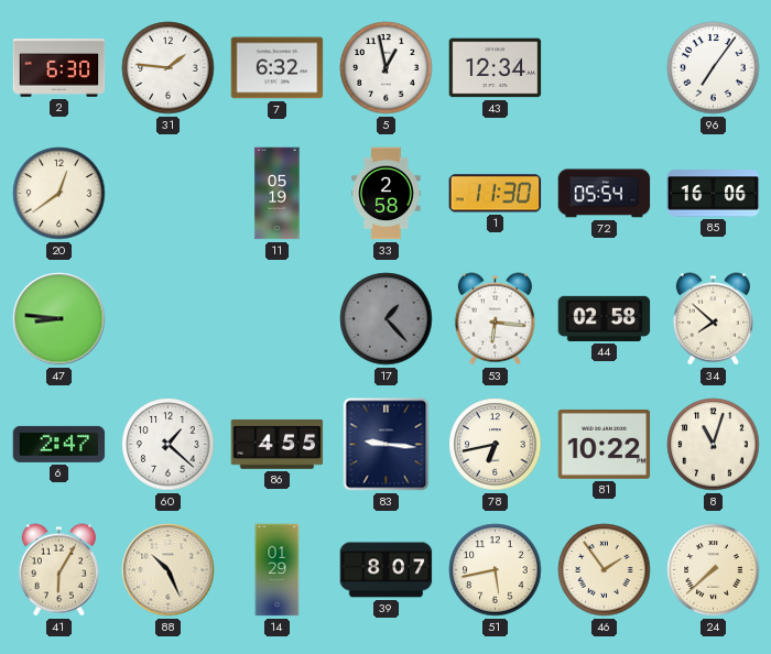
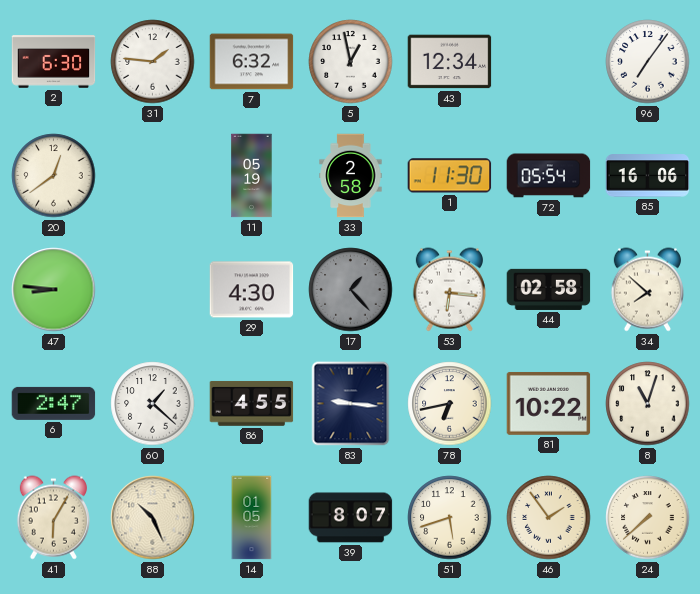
29: none -> 4:30
14: 01:29 -> 01:05
51: 5:43 -> 5:42
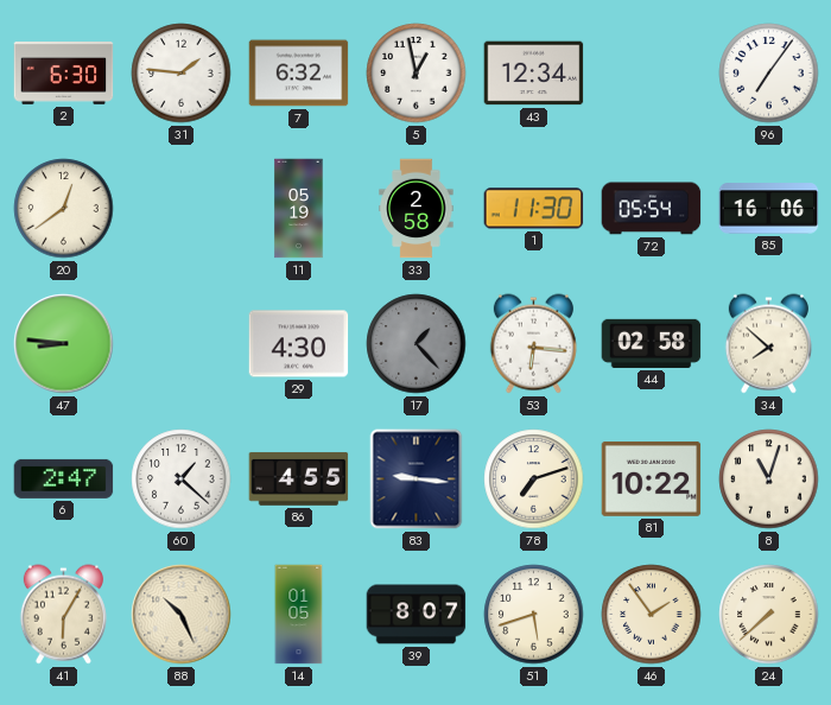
78: 6:43 -> 7:12
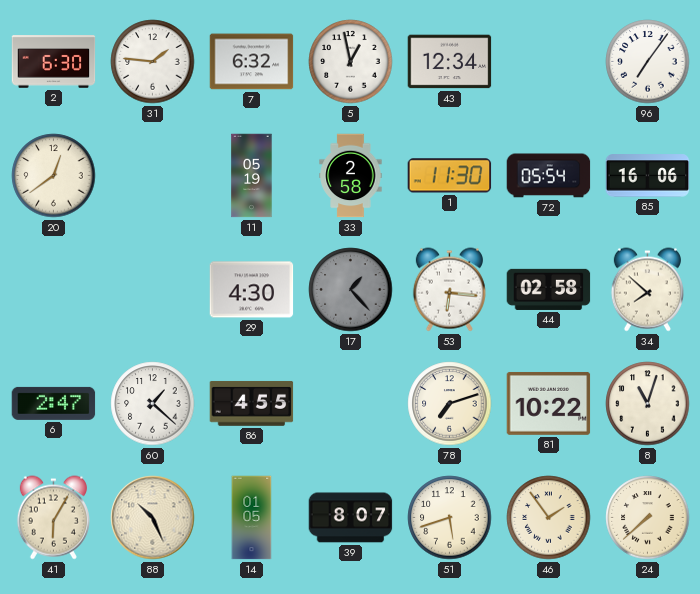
47: 8:46 -> none
83: 9:16 -> none
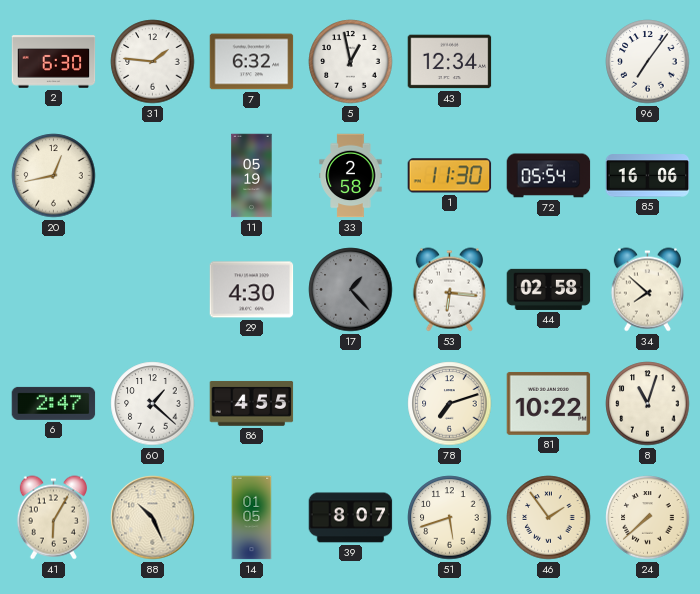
20: 12:39 -> 12:43
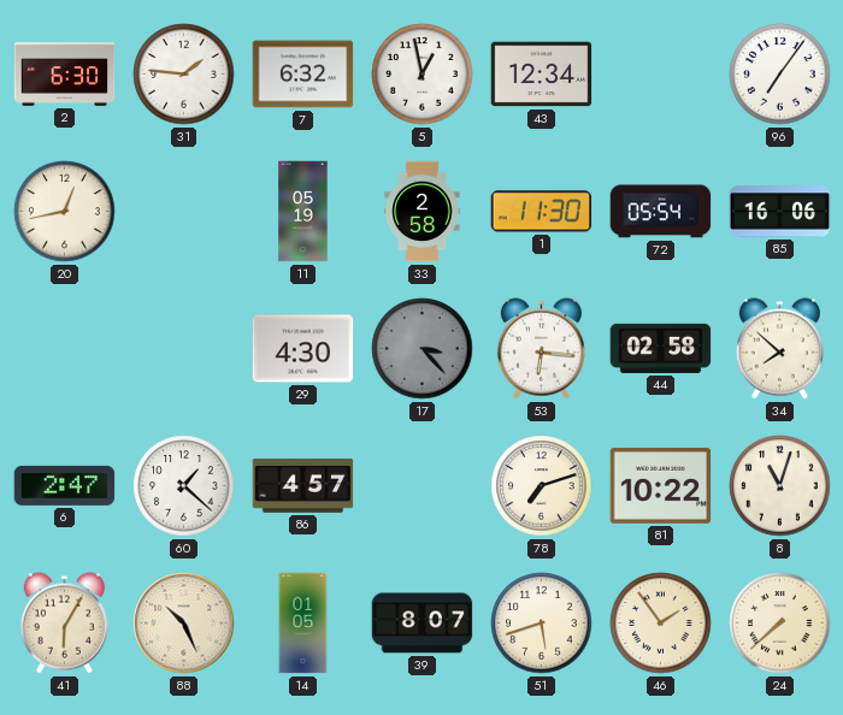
17: 1:23 -> 3:23
86: 4:55 -> 4:57
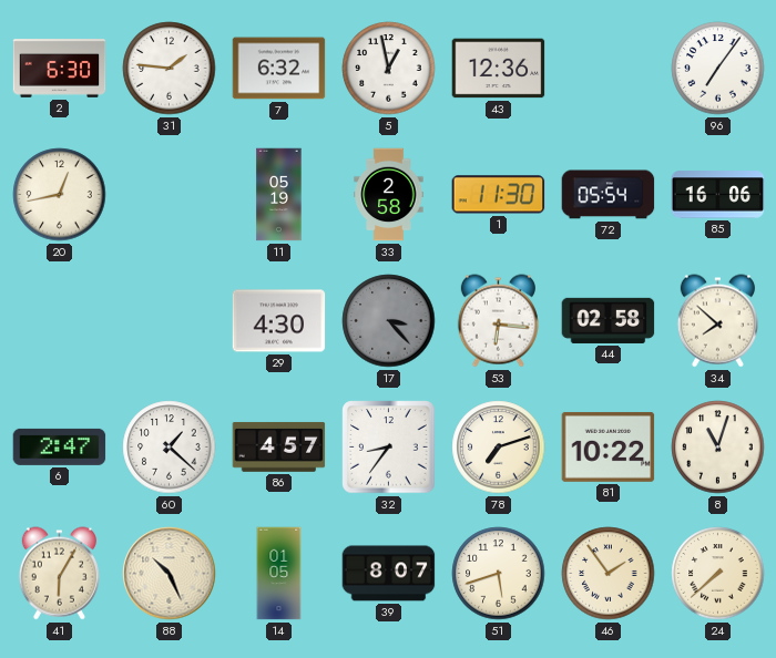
43: 12:34 -> 12:36
32: none -> 8:36
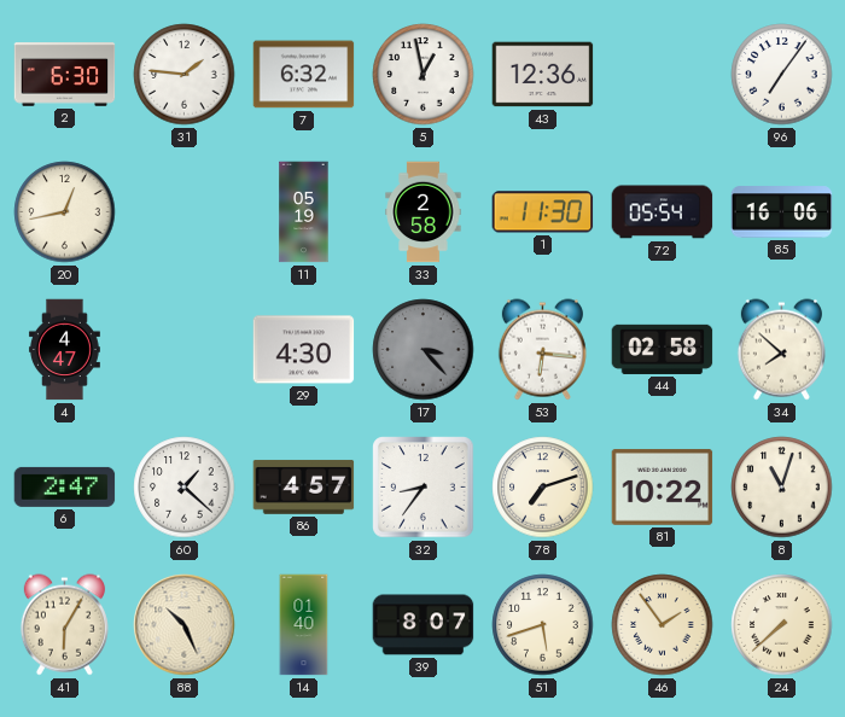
4: none -> 4:47
14: 01:05 -> 01:40
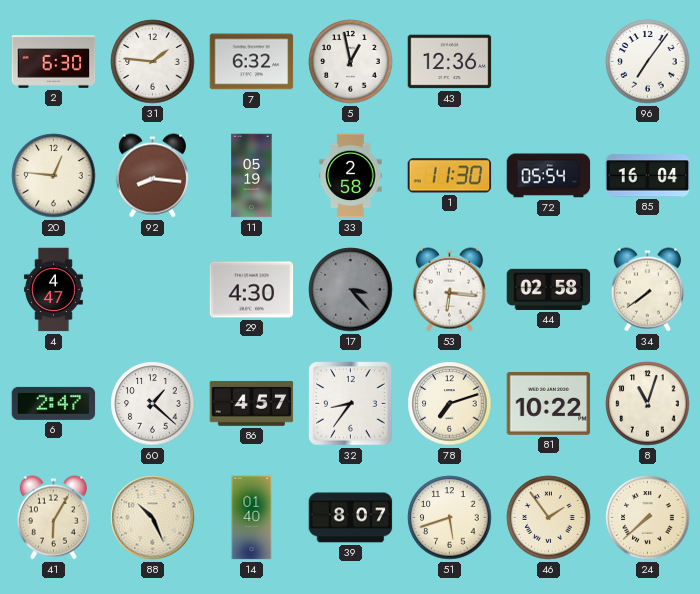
20: 12:43 -> 12:46
92: none -> 8:16
85: 16:06 -> 16:04
34: 7:52 -> 7:39
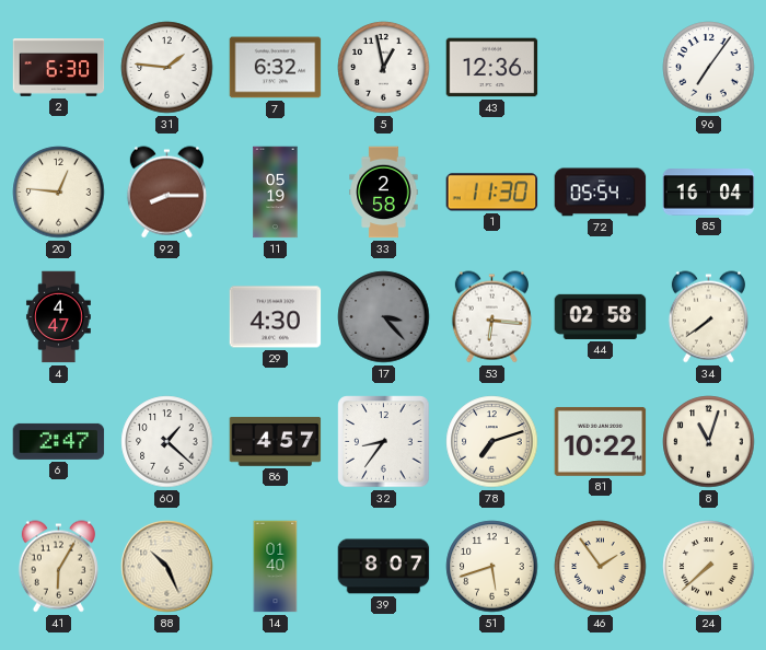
92: 8:16 -> 8:15
